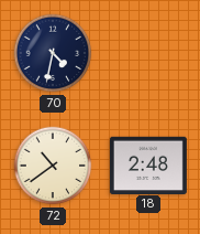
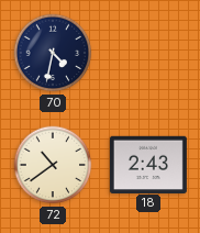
18: 2:48 -> 2:43
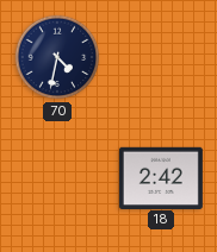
72: 10:39 -> none
18: 2:43 -> 2:42
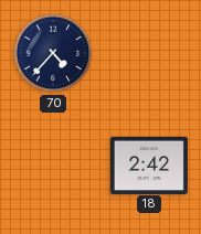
70: 4:32 -> 4:37
